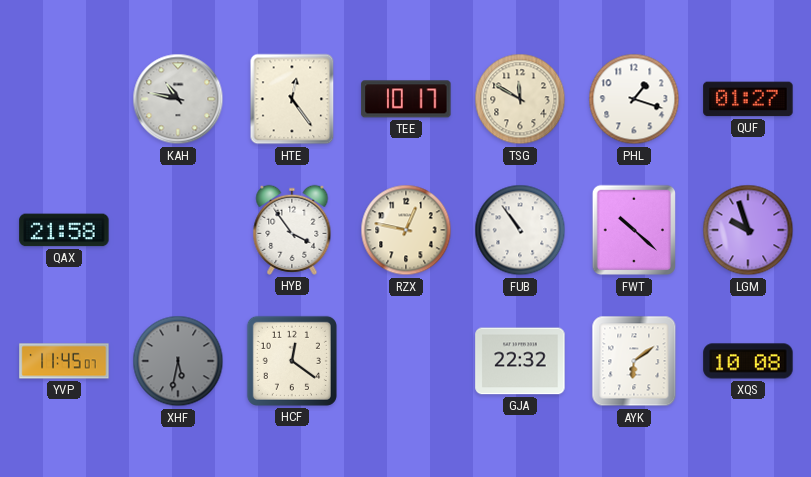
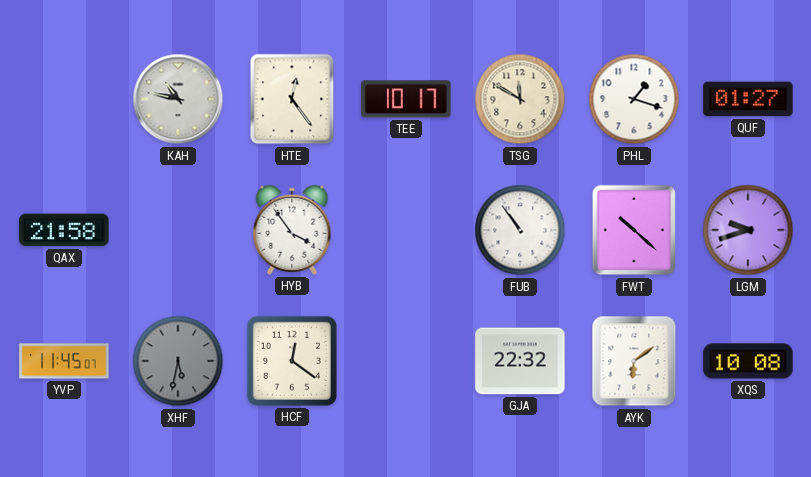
RZX: 12:47 -> none
LGM: 9:57 -> 9:42
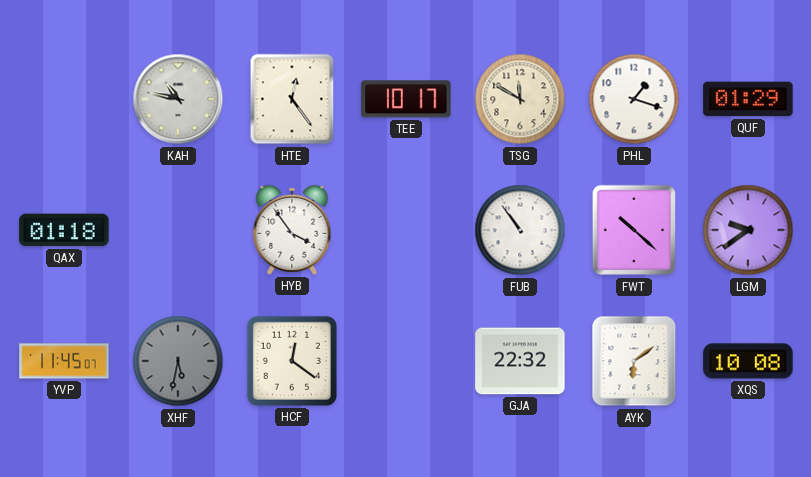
QUF: 01:27 -> 01:29
QAX: 21:58 -> 01:18
LGM: 9:42 -> 9:39
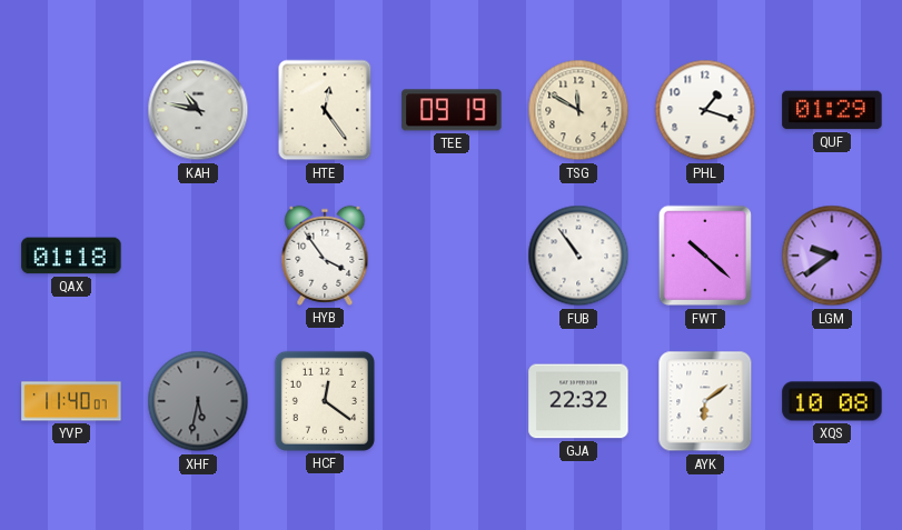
TEE: 10:17 -> 09:19
YVP: 11:45 -> 11:40
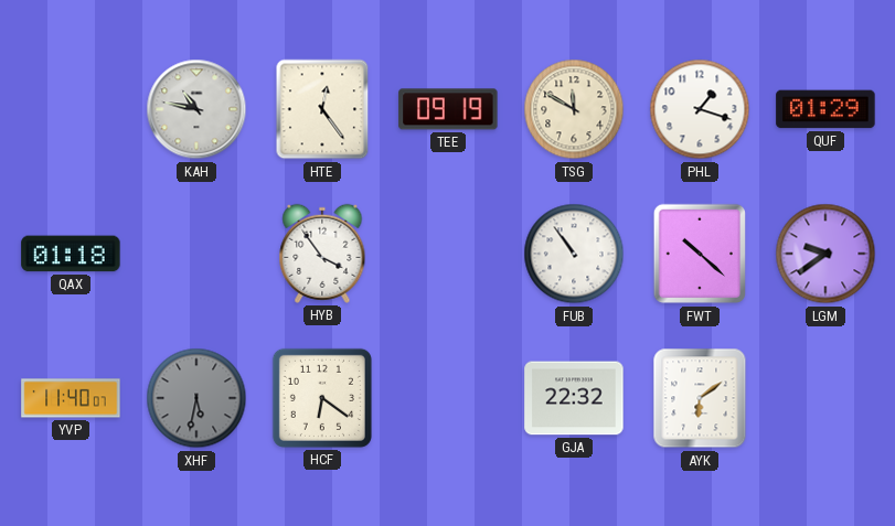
HCF: 12:21 -> 6:21
XQS: 10:08 -> none
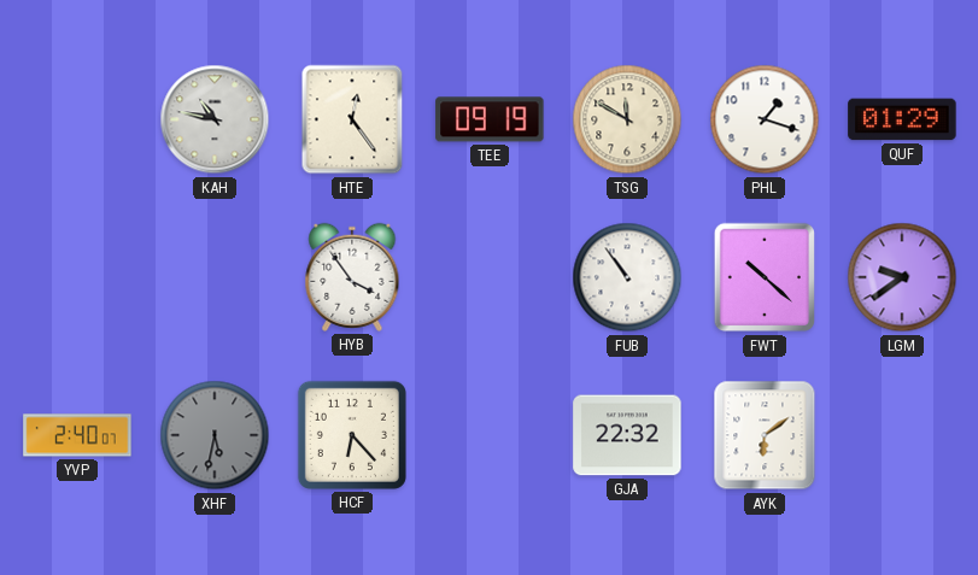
QAX: 01:18 -> none
YVP: 11:40 -> 2:40
HCF: 6:21 -> 6:23
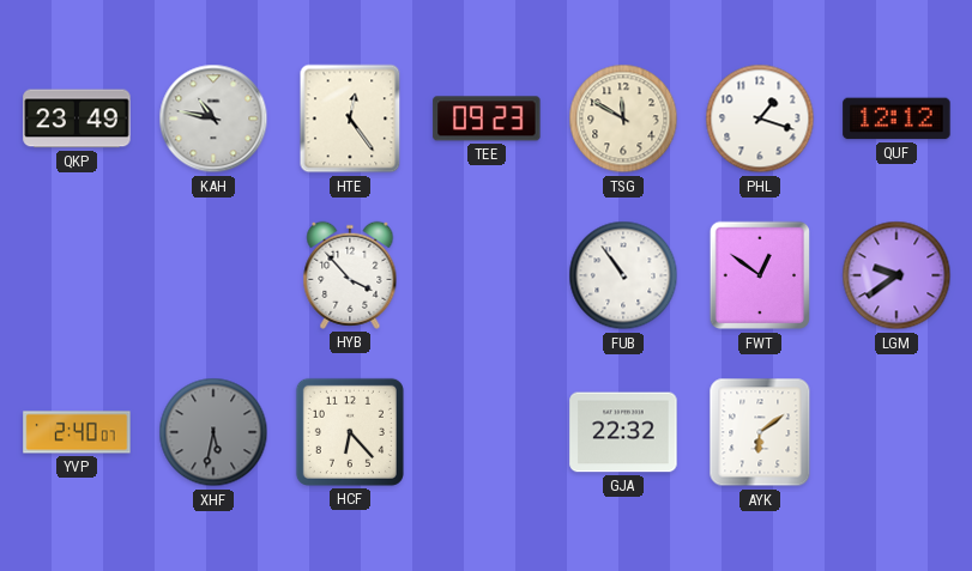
QKP: none -> 23:49
TEE: 09:19 -> 09:23
QUF: 01:29 -> 12:12
HYB: 3:54 -> 3:53
FWT: 10:22 -> 12:51
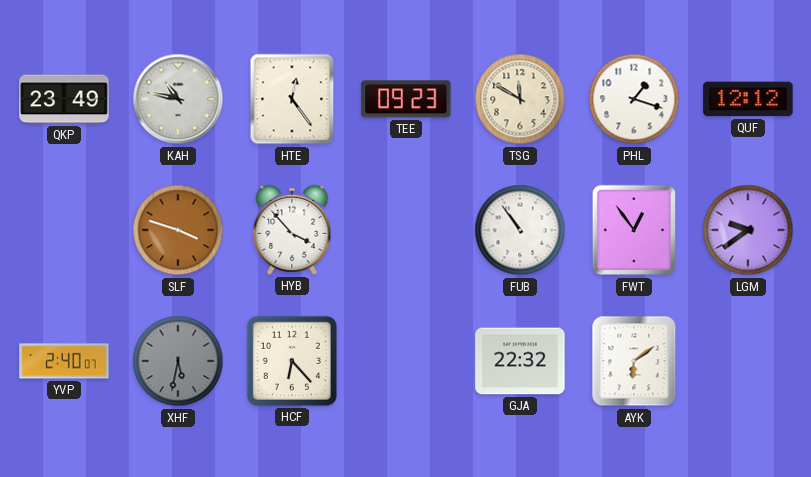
SLF: none -> 3:48
FWT: 12:51 -> 12:54
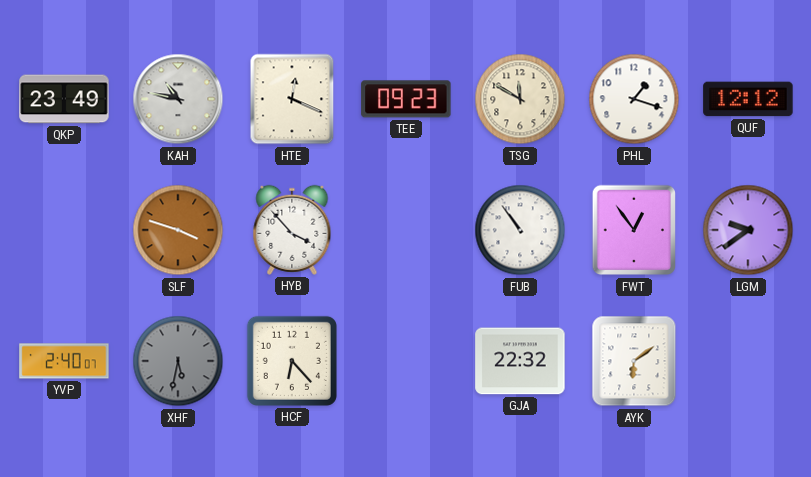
HTE: 12:24 -> 12:19
